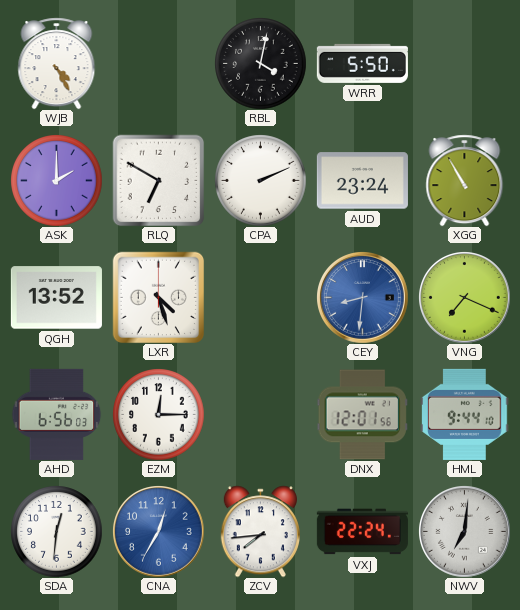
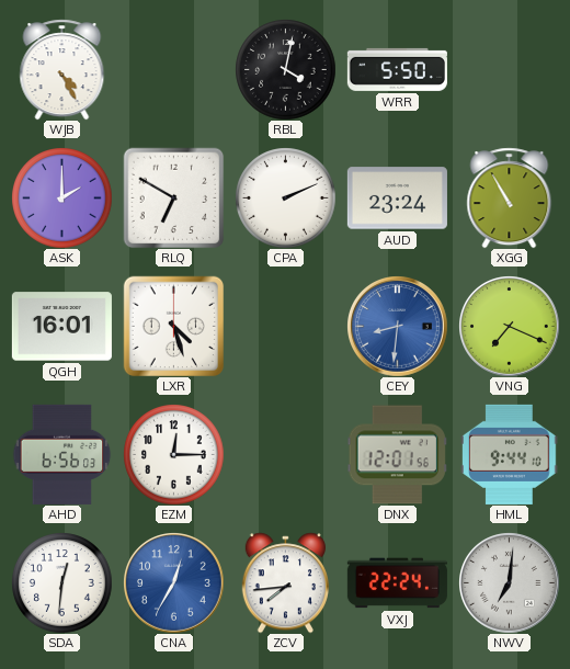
QGH: 13:52 -> 16:01
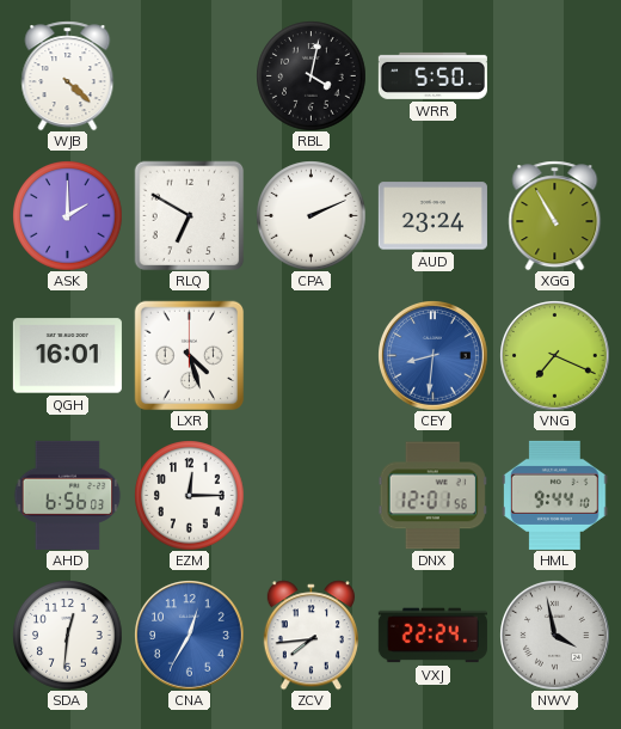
WJB: 4:25 -> 4:22
NWV: 7:01 -> 3:58
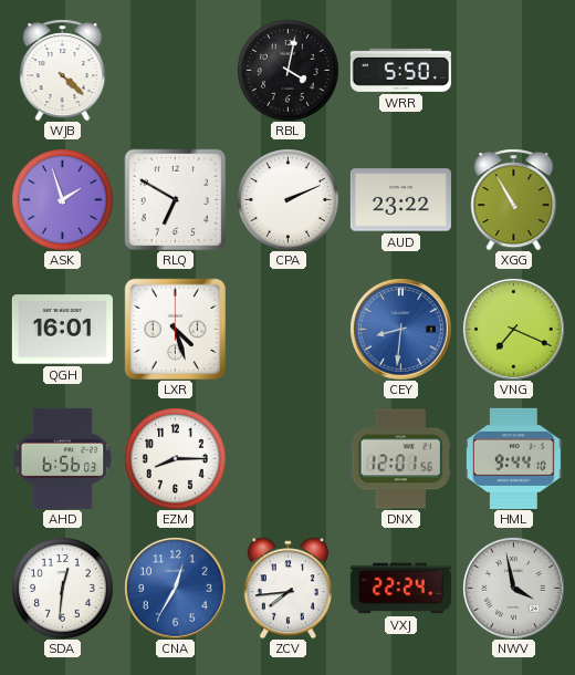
ASK: 2:00 -> 1:57
AUD: 23:24 -> 23:22
EZM: 12:15 -> 8:15
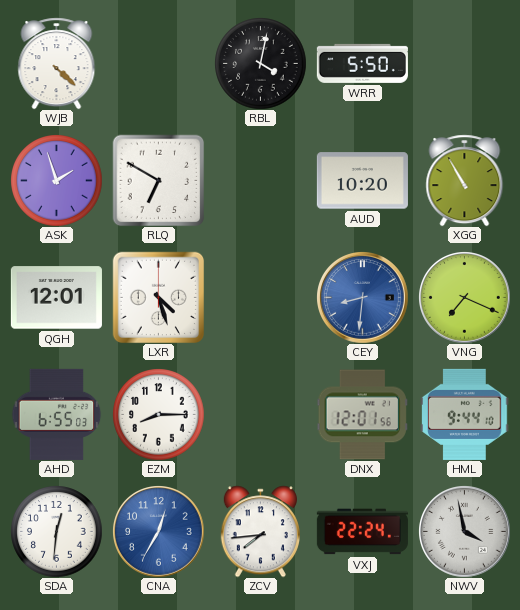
CPA: 2:11 -> none
AUD: 23:22 -> 10:20
QGH: 16:01 -> 12:01
AHD: 6:56 -> 6:55
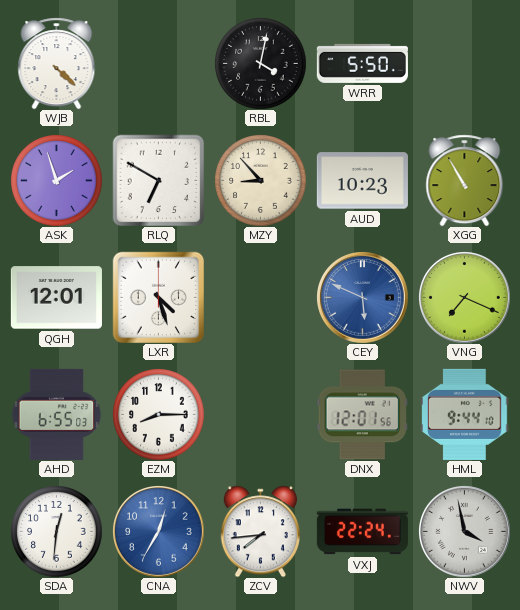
MZY: none -> 8:53
AUD: 10:20 -> 10:23
CEY: 8:31 -> 5:49
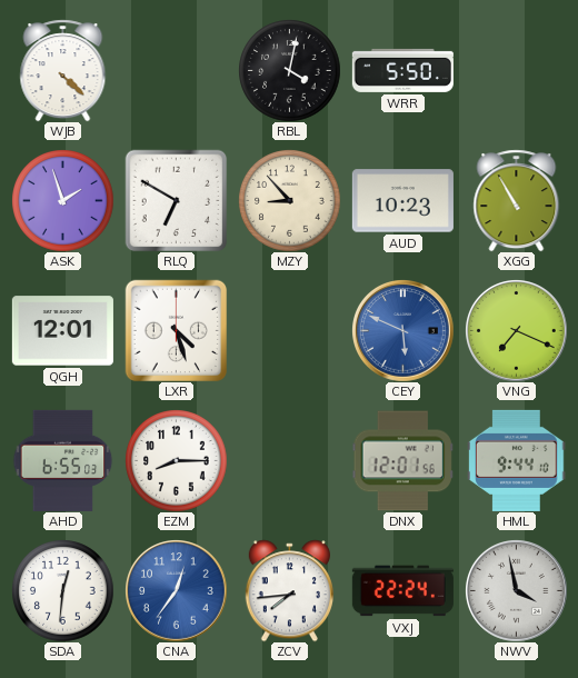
CNA: 12:35 -> 12:36
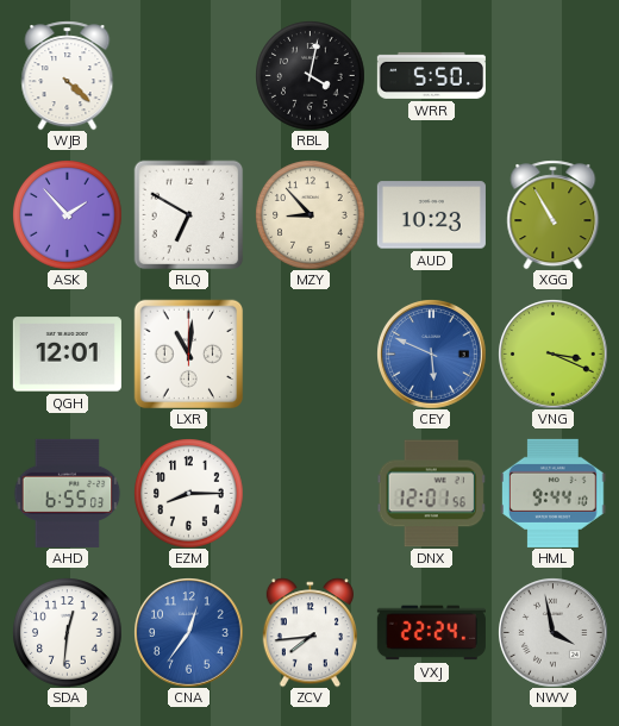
ASK: 1:57 -> 1:53
LXR: 4:27 -> 11:01
VNG: 7:19 -> 3:19
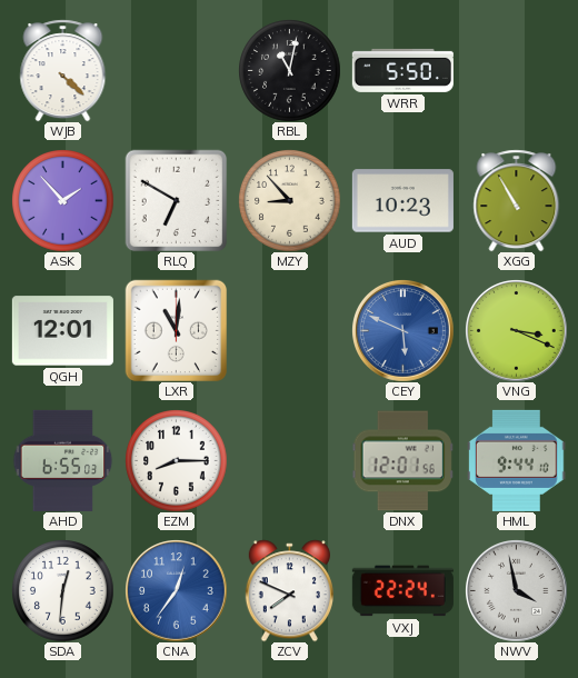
RBL: 4:02 -> 11:02
ZCV: 7:44 -> 7:49
